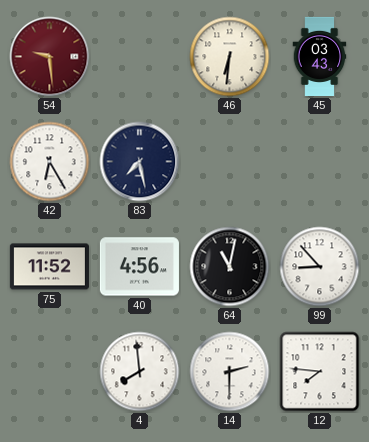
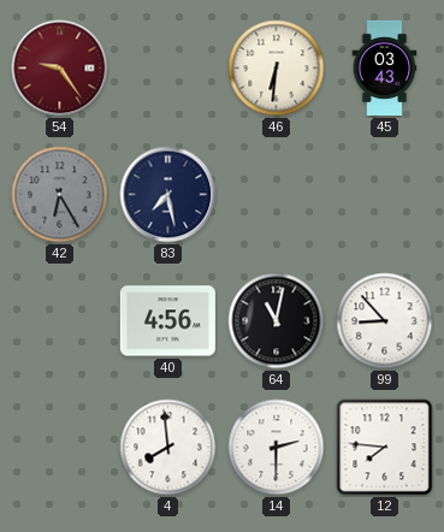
54: 9:29 -> 9:24
42 dial: white -> grey
75: 11:52 -> none
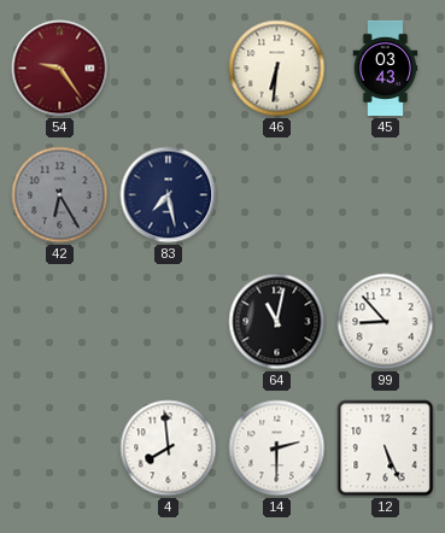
40: 4:56 -> none
12: 7:46 -> 5:26
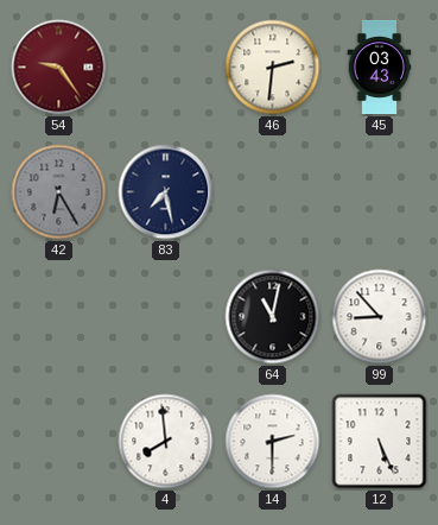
46: 6:31 -> 2:31
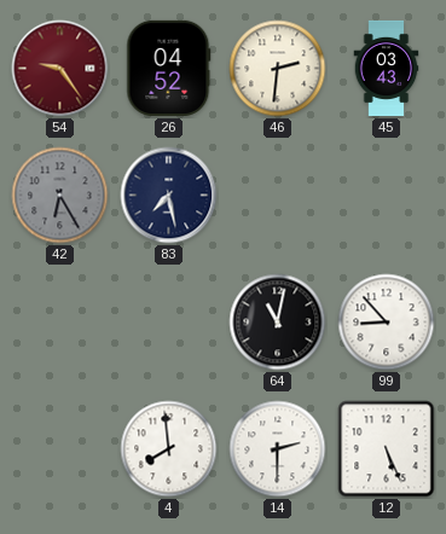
26: none -> 04:52
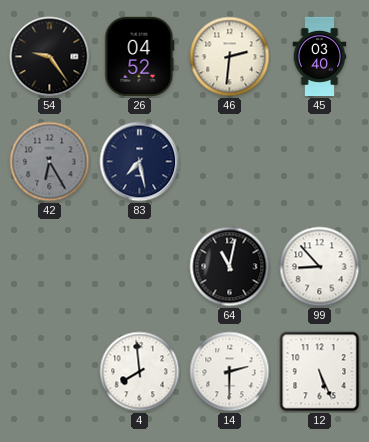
54 dial: burgundy -> black
45: 03:43 -> 03:40
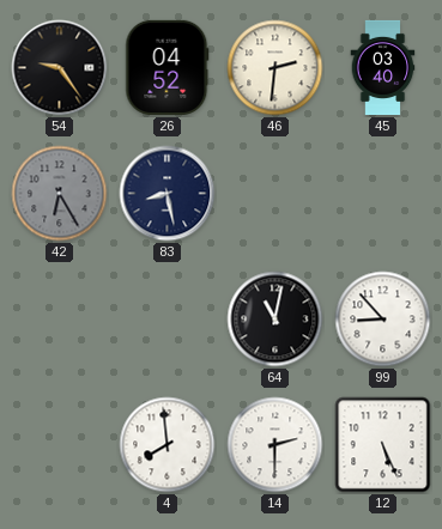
83: 7:28 -> 8:28
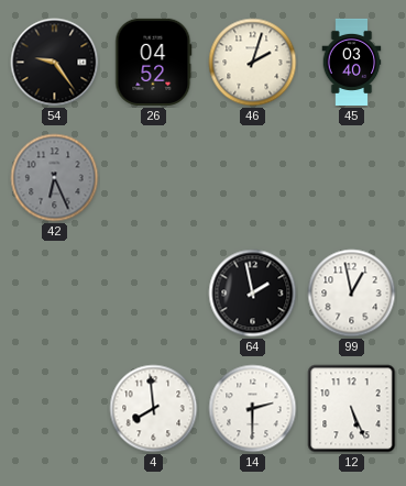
46: 2:31 -> 2:03
42: 6:25 -> 6:26
83: 8:28 -> none
64: 11:02 -> 1:58
99: 8:53 -> 12:58
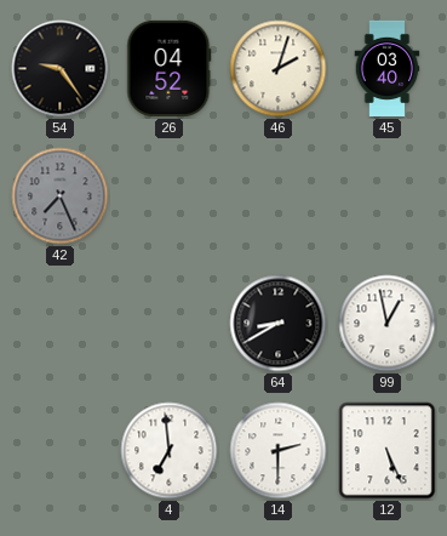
42: 6:26 -> 7:26
64: 1:58 -> 8:40
4: 7:59 -> 6:59
